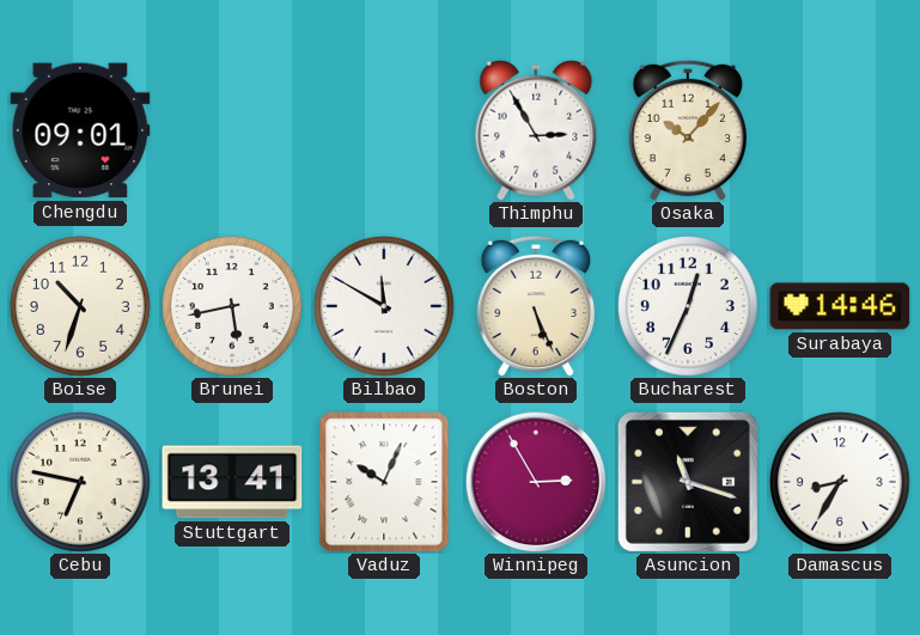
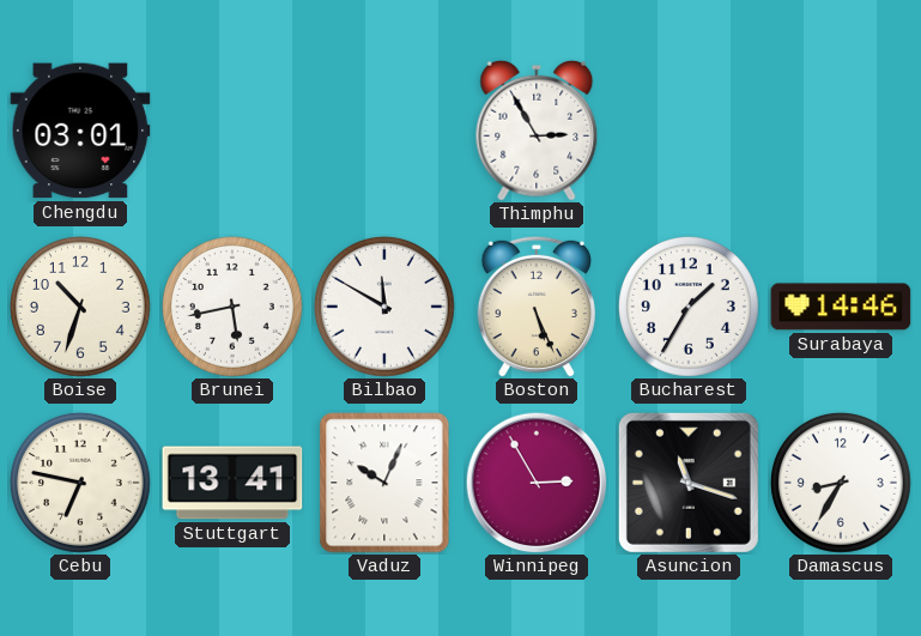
Chengdu: 09:01 -> 03:01
Osaka: 10:07 -> none
Bucharest: 12:34 -> 1:35
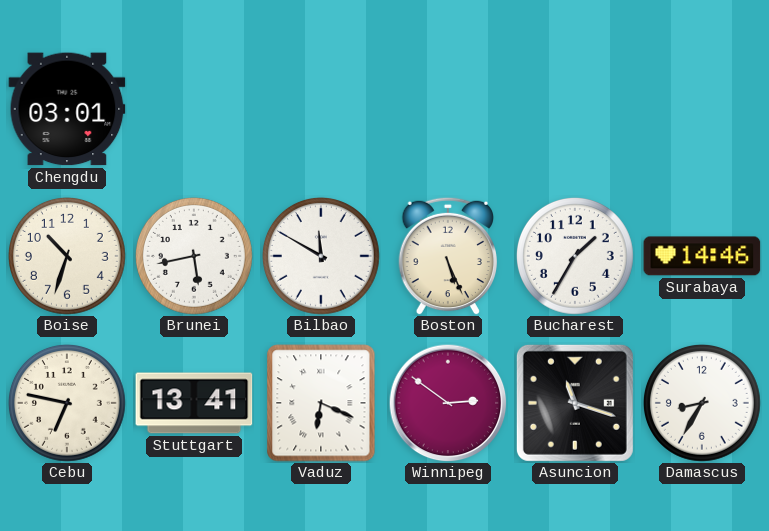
Thimphu: 2:55 -> none
Vaduz: 10:04 -> 6:19
Winnipeg: 2:55 -> 2:51
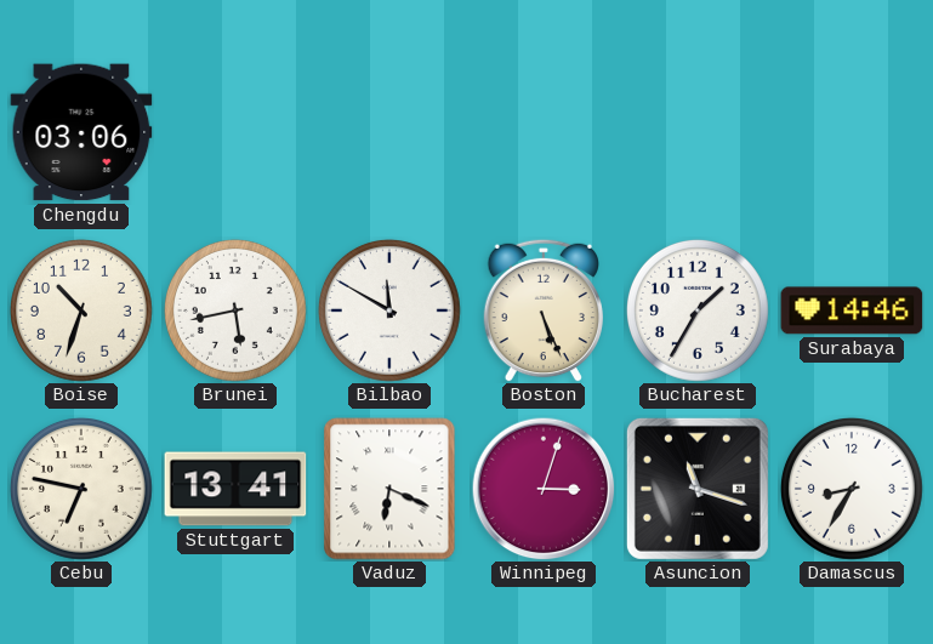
Chengdu: 03:01 -> 03:06
Winnipeg: 2:51 -> 3:03
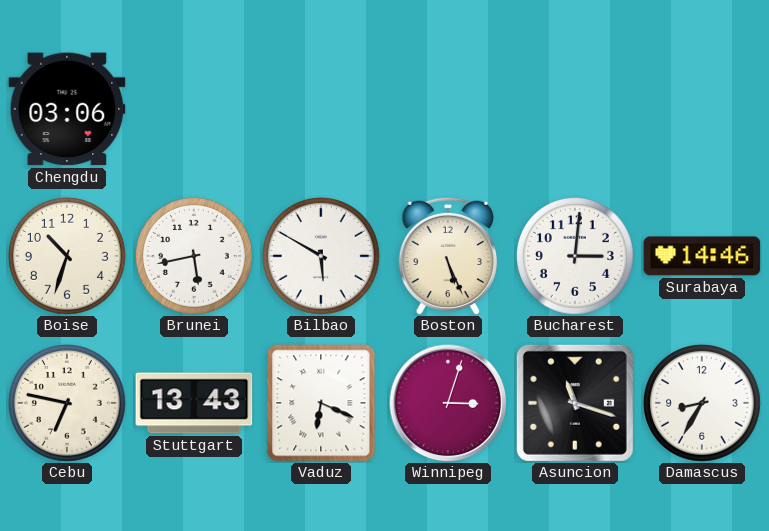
Bilbao: 11:50 -> 5:50
Bucharest: 1:35 -> 3:01
Stuttgart: 13:41 -> 13:43
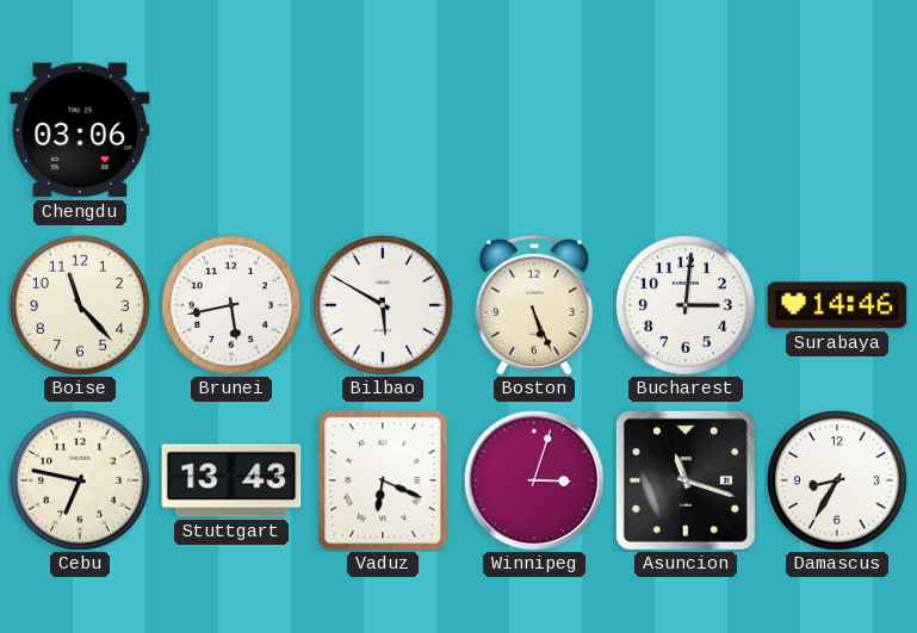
Boise: 10:33 -> 11:23
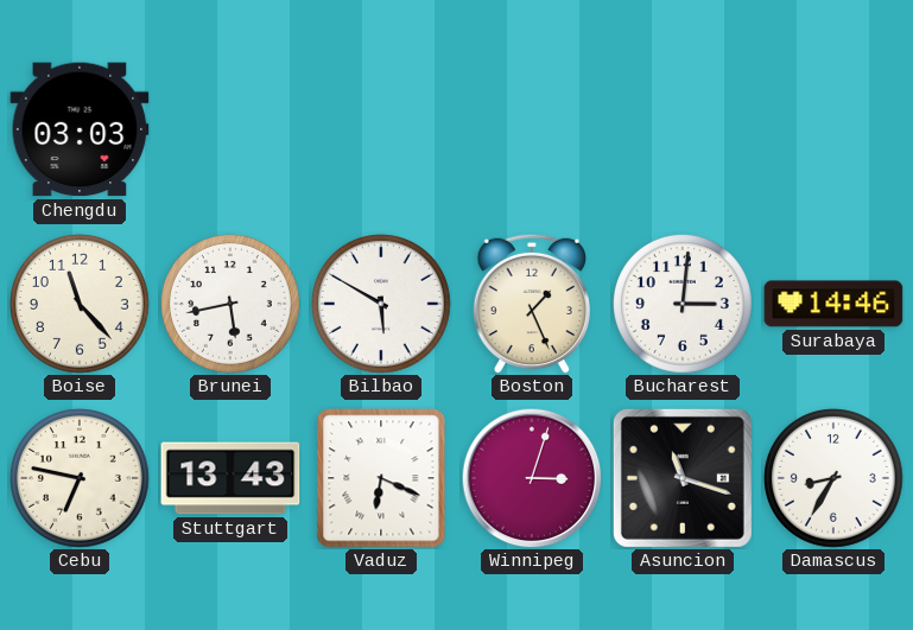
Chengdu: 03:06 -> 03:03
Boston: 5:26 -> 1:26
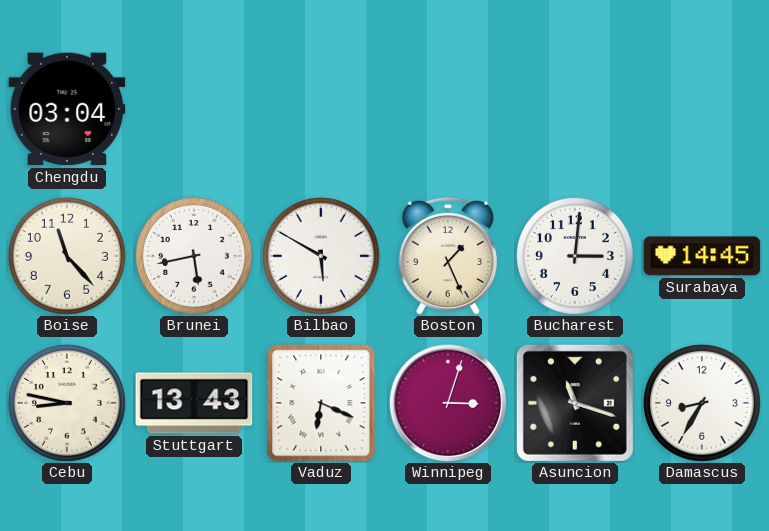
Chengdu: 03:03 -> 03:04
Surabaya: 14:46 -> 14:45
Cebu: 6:47 -> 8:47
